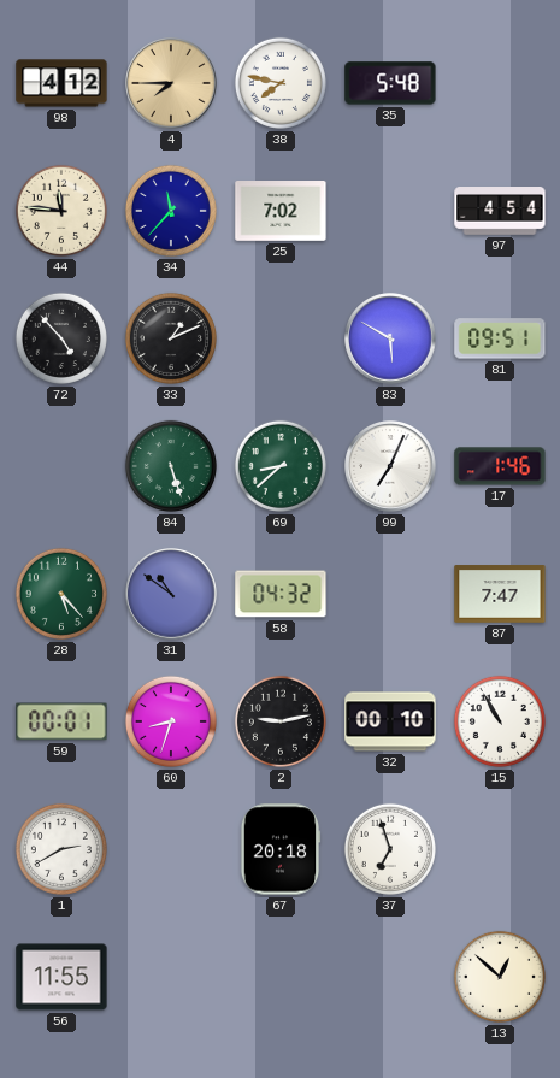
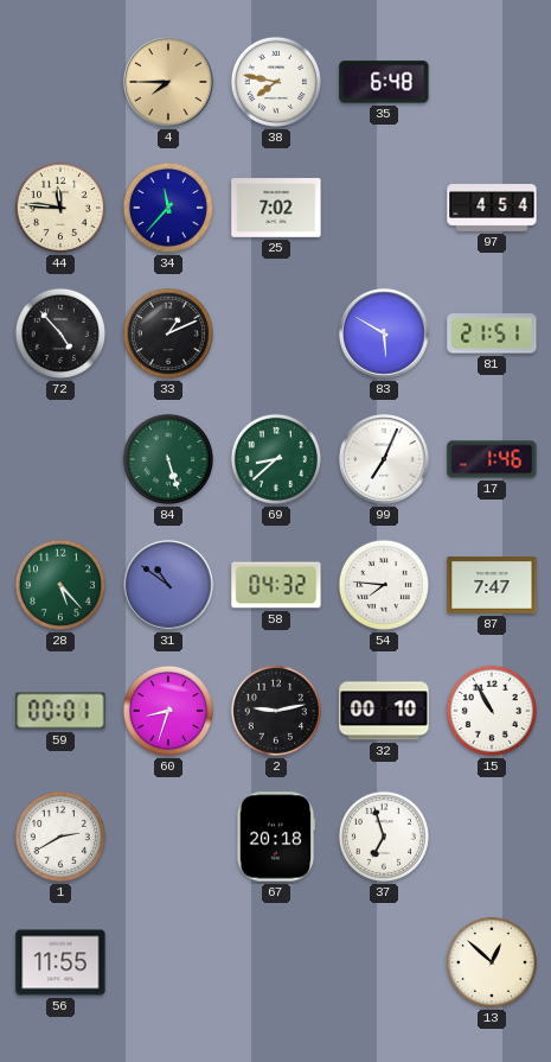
98: 4:12 -> none
35: 5:48 -> 6:48
81: 09:51 -> 21:51
54: none -> 7:46
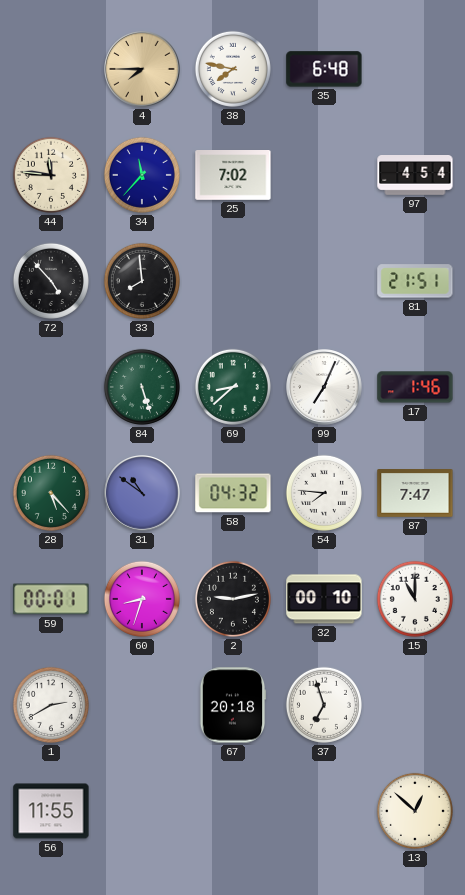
33: 1:11 -> 7:59
83: 5:50 -> none
15: 10:55 -> 11:00
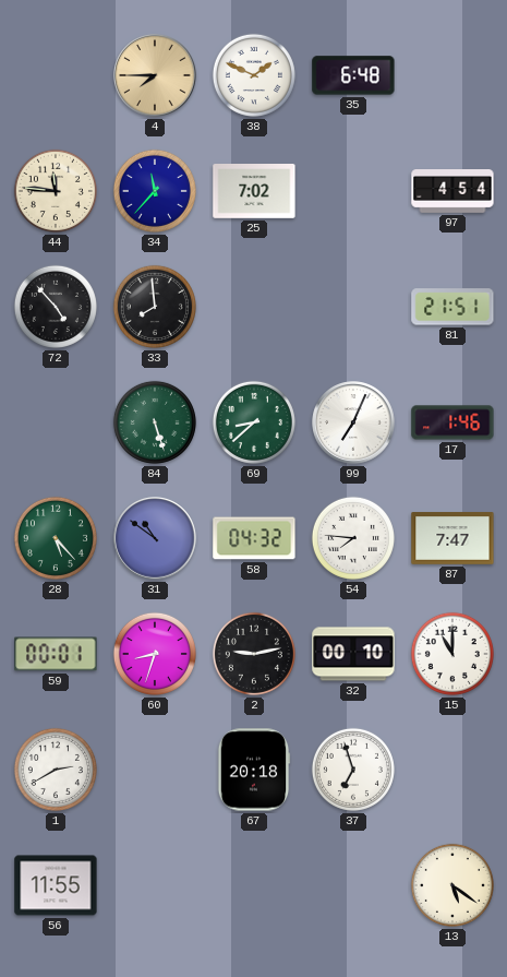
38: 7:47 -> 1:49
13: 12:52 -> 5:21
